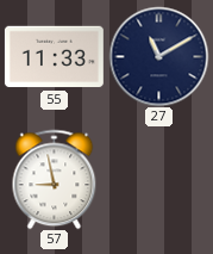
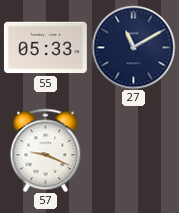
55: 11:33 -> 05:33
57: 8:58 -> 9:19
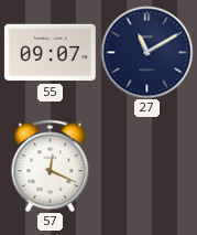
55: 05:33 -> 09:07
57: 9:19 -> 12:19
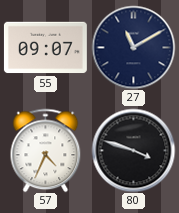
57: 12:19 -> 4:34
80: none -> 3:48
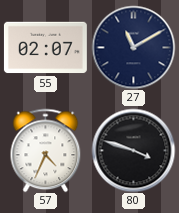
55: 09:07 -> 02:07
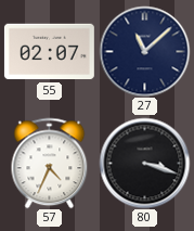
27: 11:10 -> 11:08
80: 3:48 -> 3:18
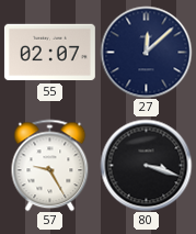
27: 11:08 -> 12:08
57: 4:34 -> 9:25
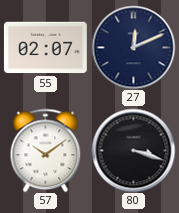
27: 12:08 -> 12:11
57: 9:25 -> 10:09
